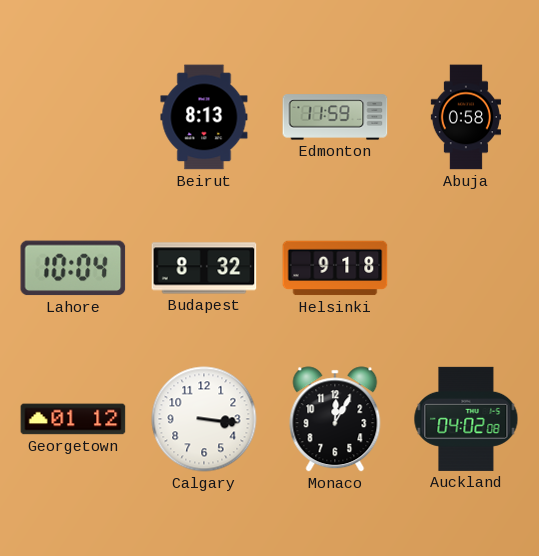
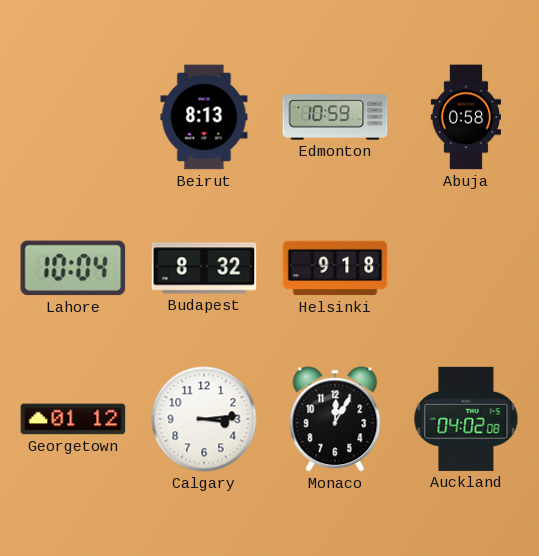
Edmonton: 11:59 -> 10:59
Calgary: 3:16 -> 3:14
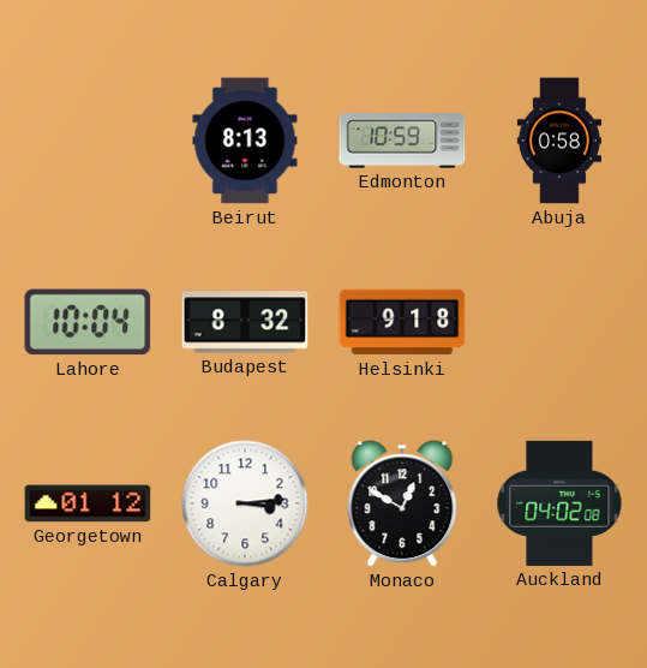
Monaco: 12:05 -> 12:50
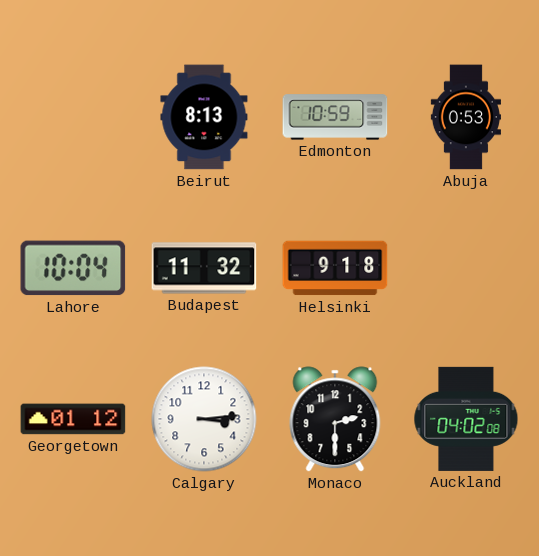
Abuja: 0:58 -> 0:53
Budapest: 8:32 -> 11:32
Monaco: 12:50 -> 2:30
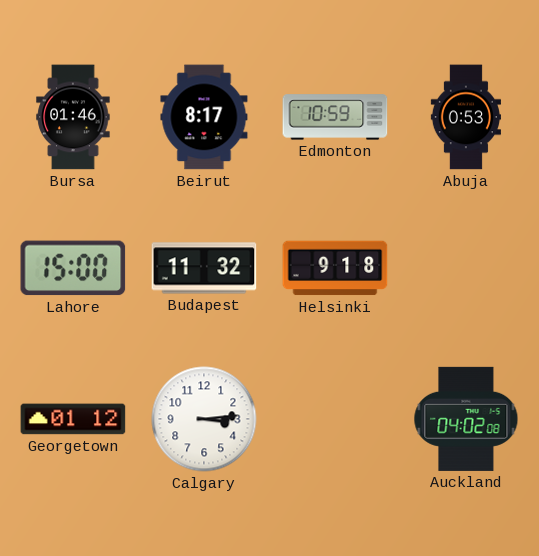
Bursa: none -> 01:46
Beirut: 8:13 -> 8:17
Lahore: 10:04 -> 15:00
Monaco: 2:30 -> none
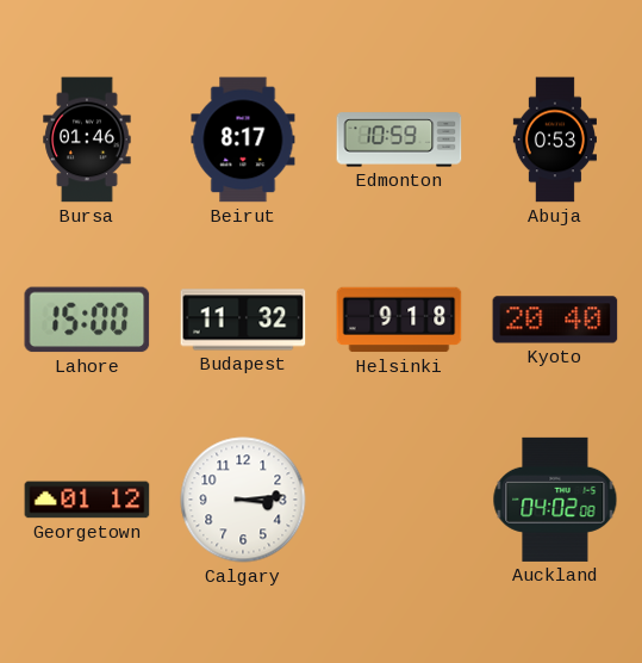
Kyoto: none -> 20:40
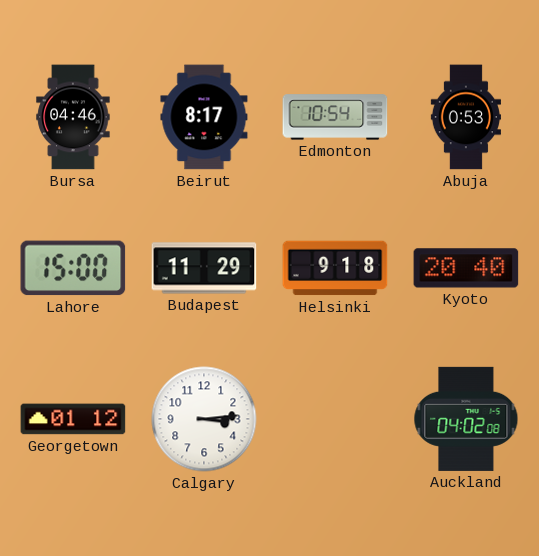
Bursa: 01:46 -> 04:46
Edmonton: 10:59 -> 10:54
Budapest: 11:32 -> 11:29
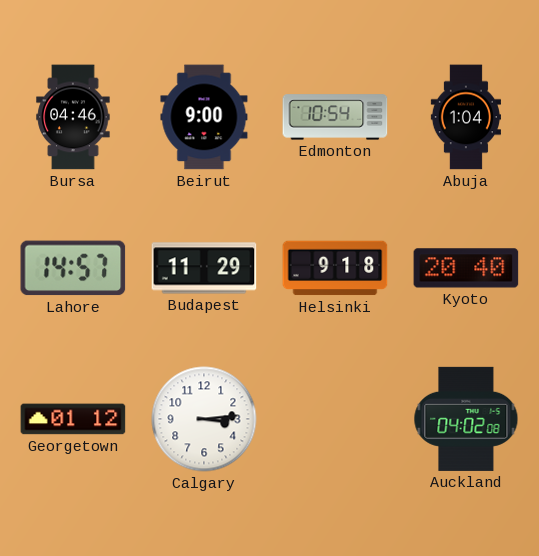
Beirut: 8:17 -> 9:00
Abuja: 0:53 -> 1:04
Lahore: 15:00 -> 14:57
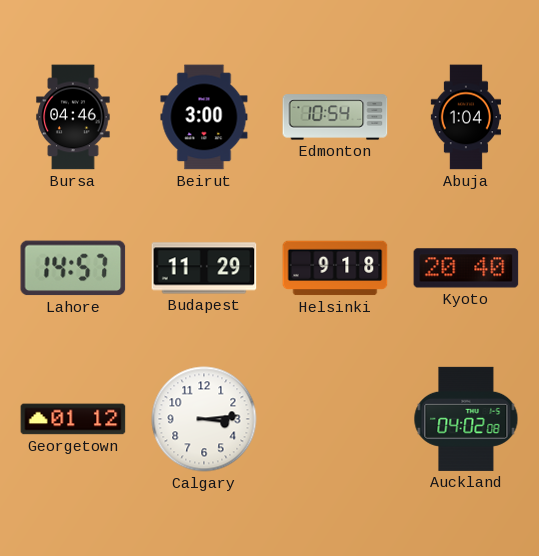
Beirut: 9:00 -> 3:00
